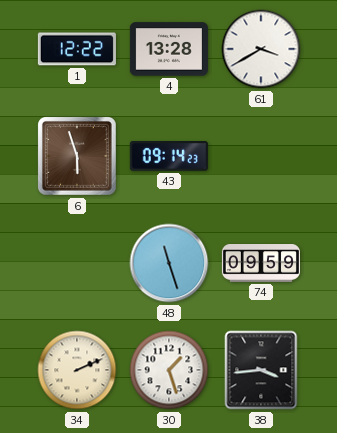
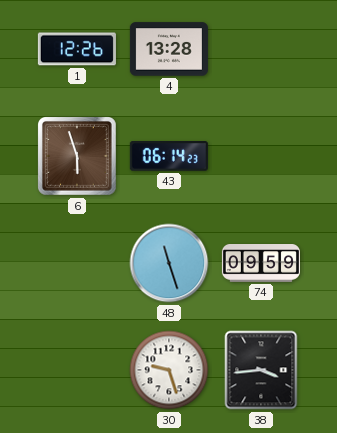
1: 12:22 -> 12:26
61: 3:40 -> none
43: 09:14 -> 06:14
34: 2:11 -> none
30: 1:27 -> 9:27
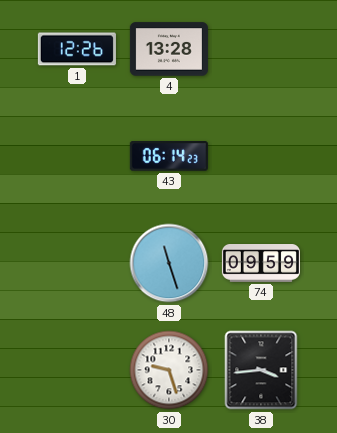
6: 5:57 -> none
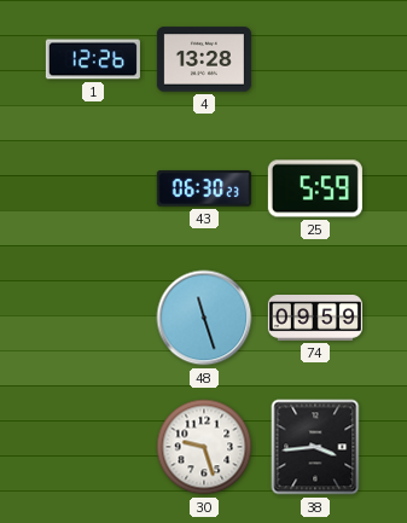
43: 06:14 -> 06:30
25: none -> 5:59
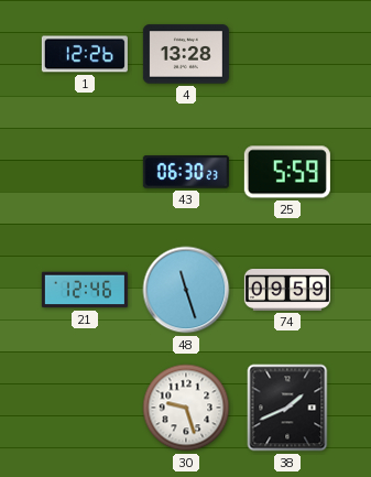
21: none -> 12:46
38: 3:44 -> 1:41
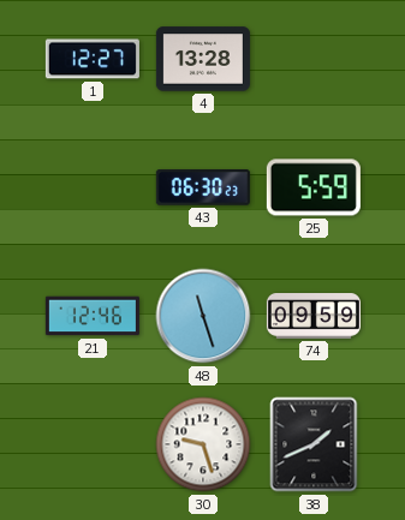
1: 12:26 -> 12:27
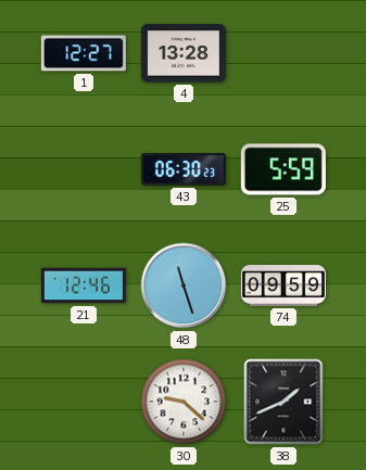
30: 9:27 -> 9:22
